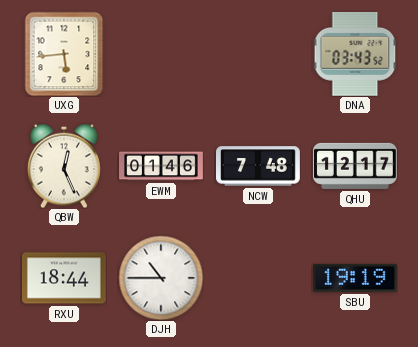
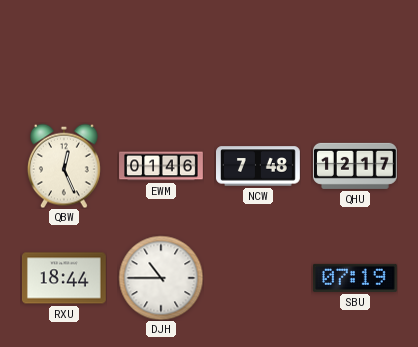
UXG: 5:44 -> none
DNA: 03:43 -> none
SBU: 19:19 -> 07:19
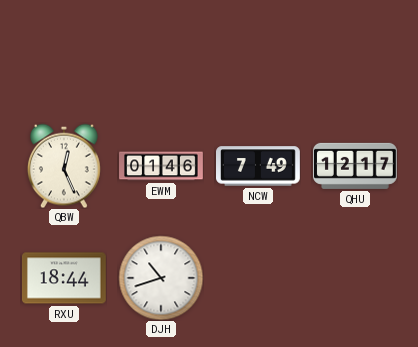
NCW: 7:48 -> 7:49
DJH: 10:45 -> 10:42
SBU: 07:19 -> none
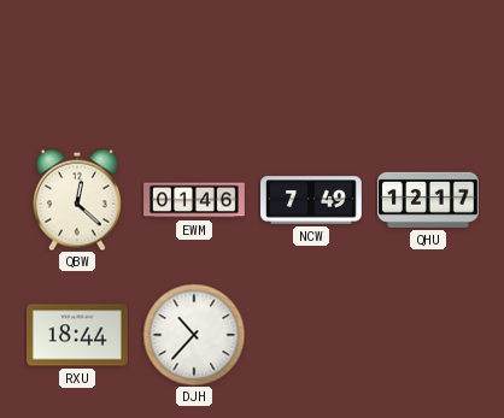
QBW: 12:26 -> 12:22
DJH: 10:42 -> 10:37
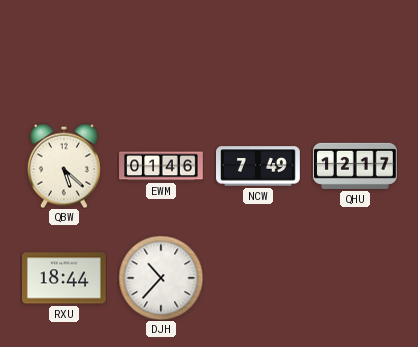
QBW: 12:22 -> 5:22
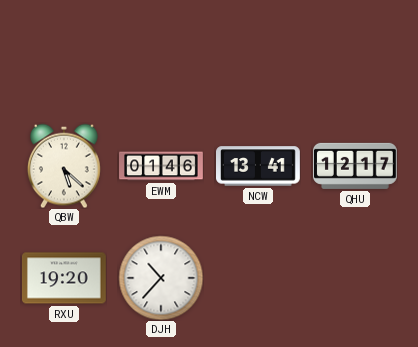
NCW: 7:49 -> 13:41
RXU: 18:44 -> 19:20
